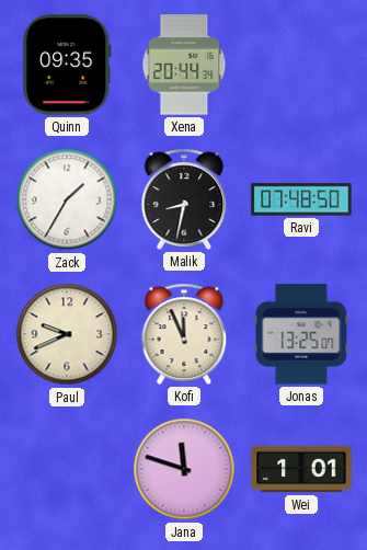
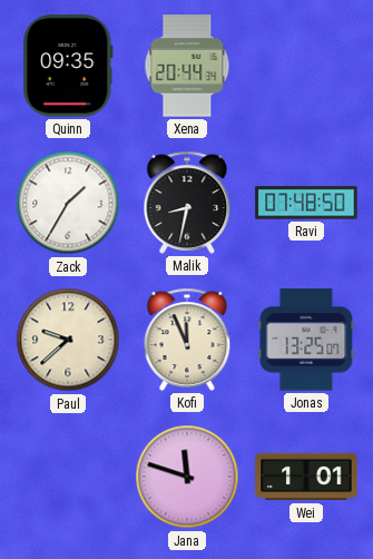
Paul: 9:41 -> 9:38
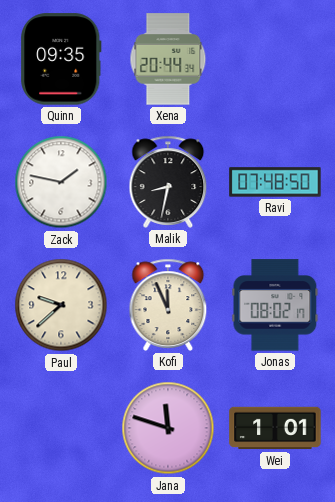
Zack: 1:35 -> 1:47
Jonas: 13:25 -> 08:02
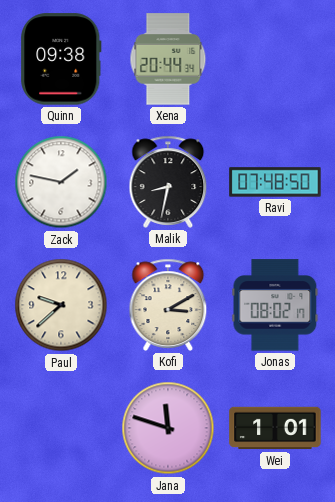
Quinn: 09:35 -> 09:38
Kofi: 11:56 -> 3:10
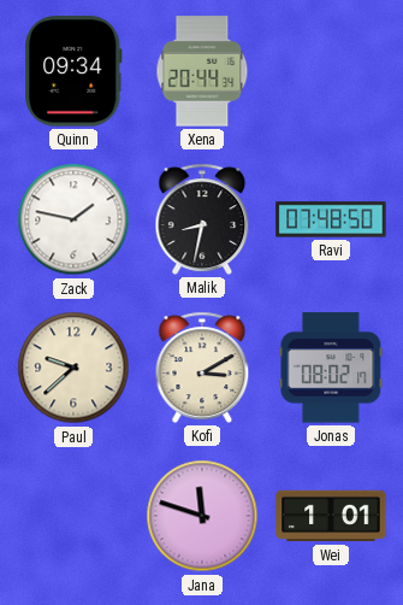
Quinn: 09:38 -> 09:34
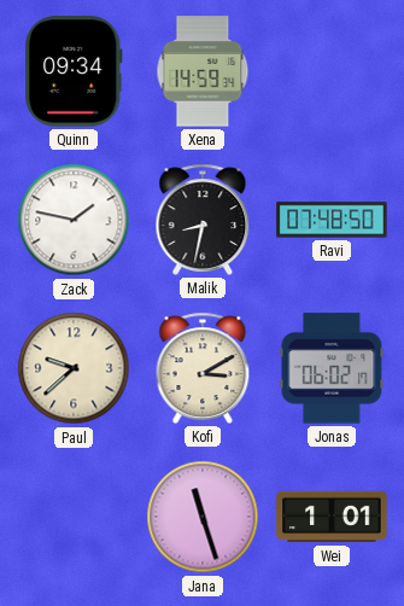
Xena: 20:44 -> 14:59
Jonas: 08:02 -> 06:02
Jana: 11:48 -> 11:27
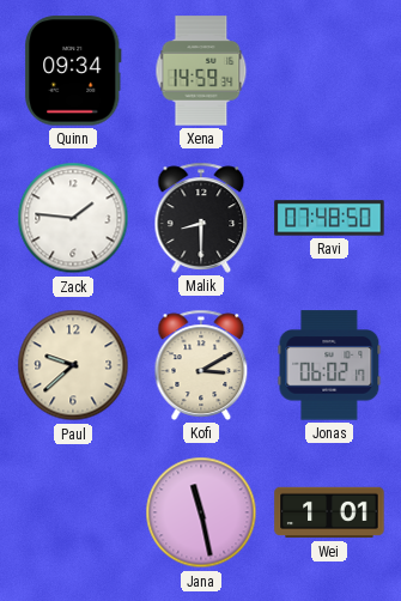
Zack: 1:47 -> 1:46
Malik: 8:32 -> 8:30
Jana: 11:27 -> 11:28
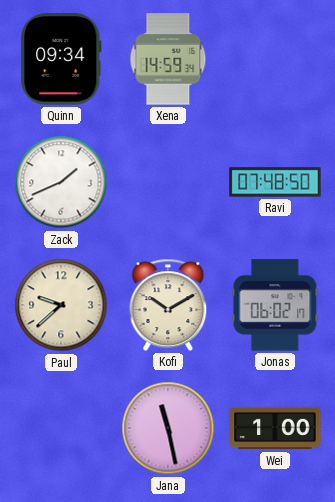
Zack: 1:46 -> 1:41
Malik: 8:30 -> none
Kofi: 3:10 -> 10:10
Wei: 1:01 -> 1:00
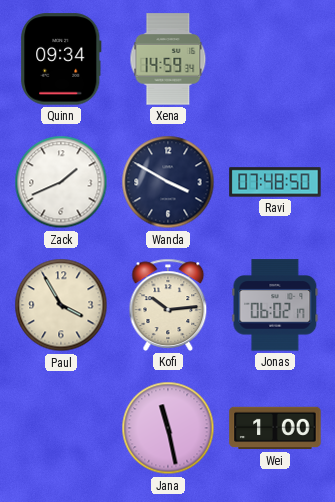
Wanda: none -> 3:50
Paul: 9:38 -> 3:55
Kofi: 10:10 -> 10:14
